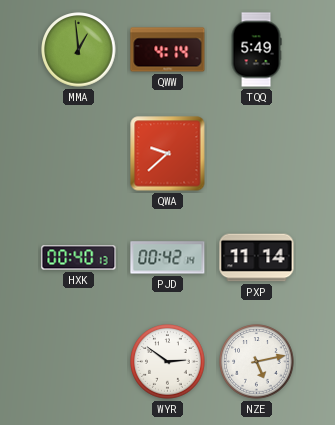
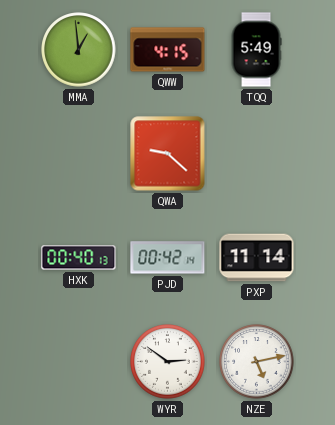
QWW: 4:14 -> 4:15
QWA: 9:38 -> 9:22
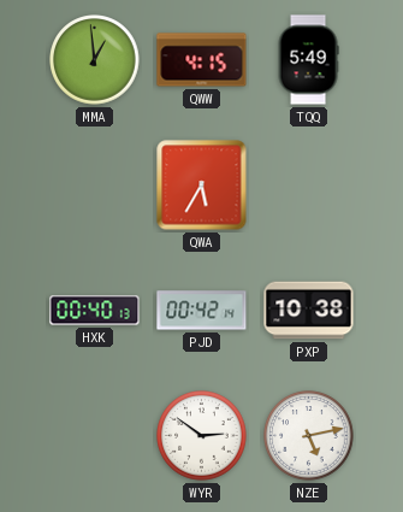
QWA: 9:22 -> 5:35
PXP: 11:14 -> 10:38
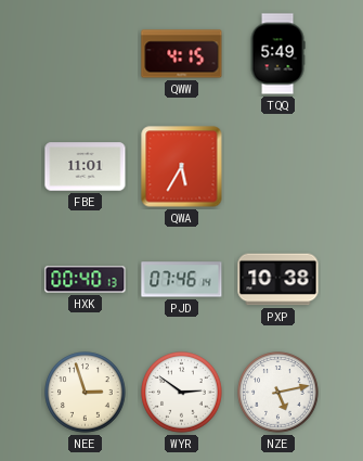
MMA: 12:59 -> none
FBE: none -> 11:01
PJD: 00:42 -> 07:46
NEE: none -> 2:57
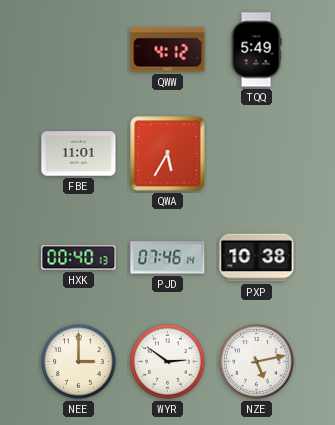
QWW: 4:15 -> 4:12
NEE: 2:57 -> 3:00
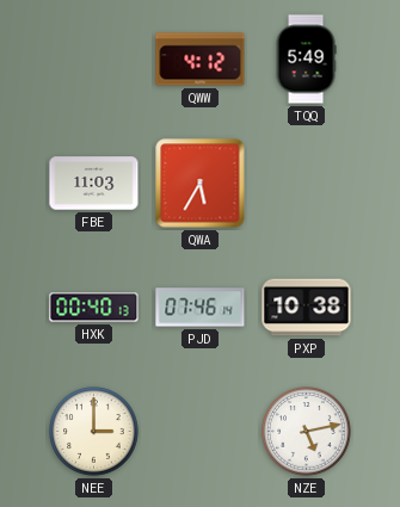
FBE: 11:01 -> 11:03
WYR: 2:51 -> none
